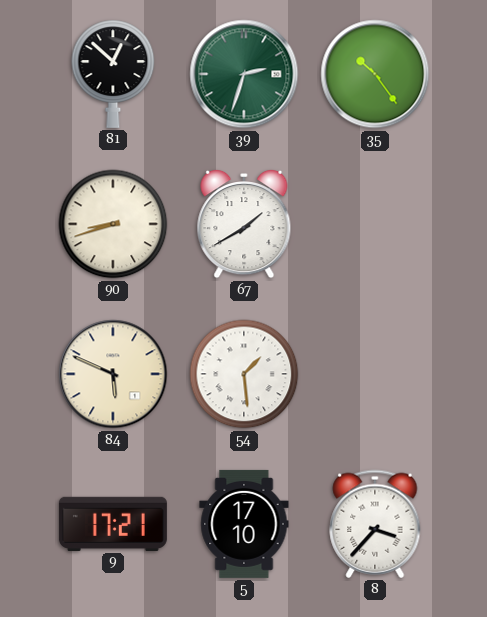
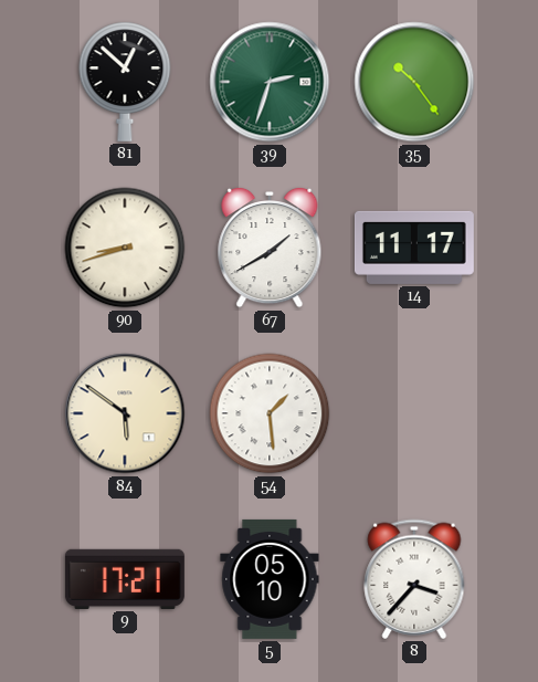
14: none -> 11:17
84: 5:49 -> 5:51
5: 17:10 -> 05:10
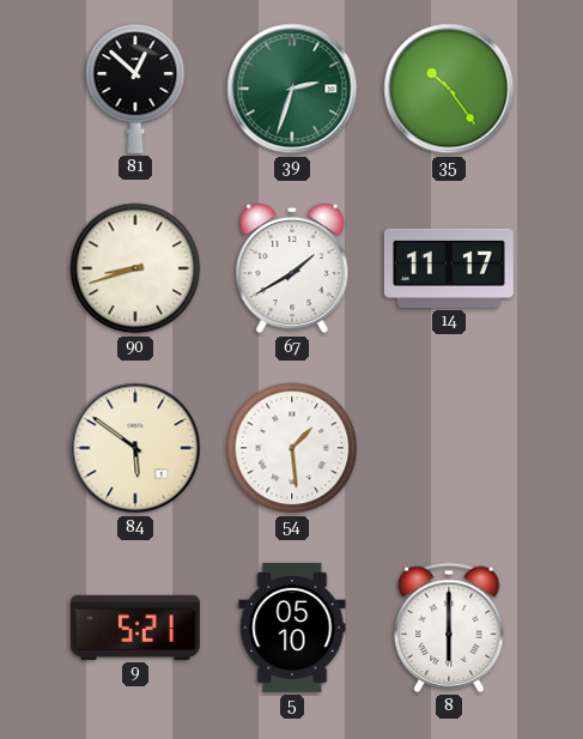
9: 17:21 -> 5:21
8: 3:37 -> 6:00
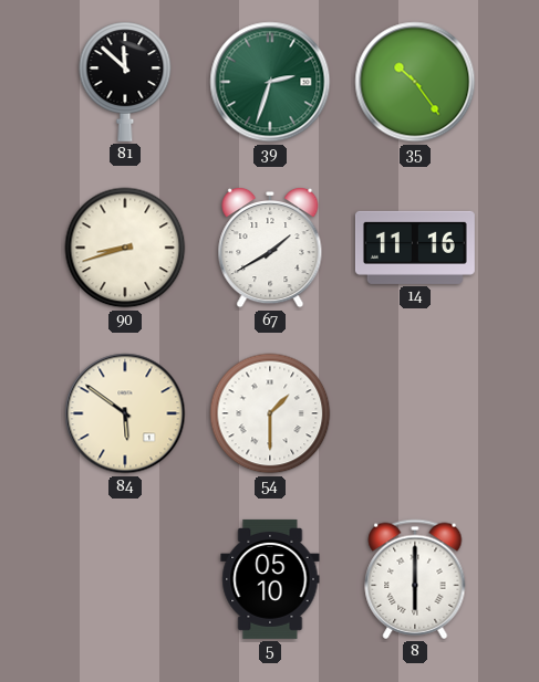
81: 12:52 -> 11:52
14: 11:17 -> 11:16
54: 1:29 -> 1:30
9: 5:21 -> none
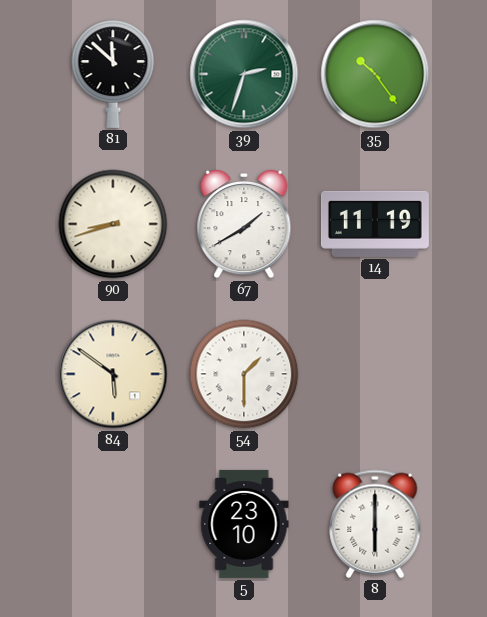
14: 11:16 -> 11:19
5: 05:10 -> 23:10
